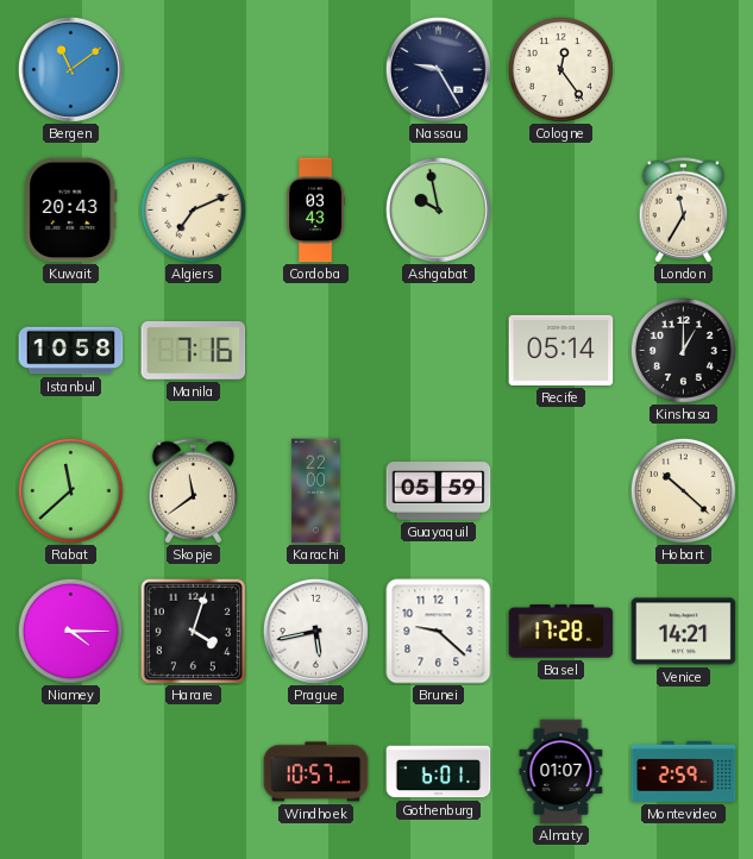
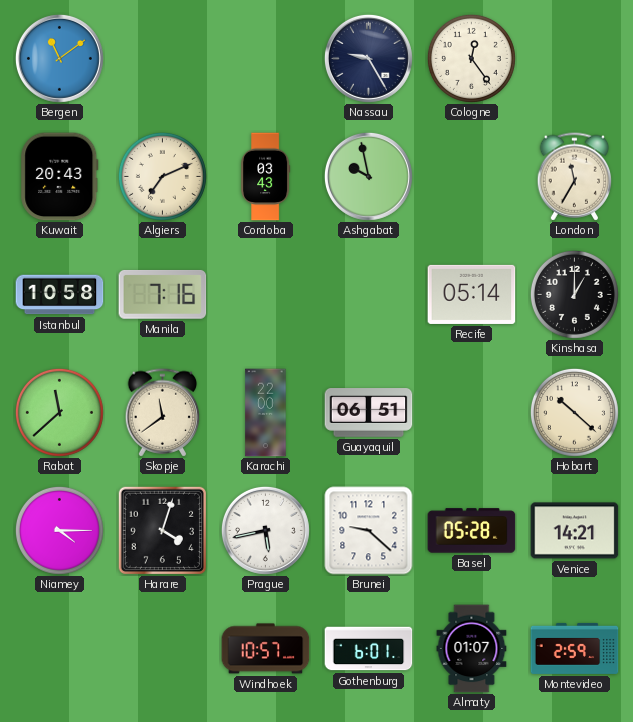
Guayaquil: 05:59 -> 06:51
Basel: 17:28 -> 05:28
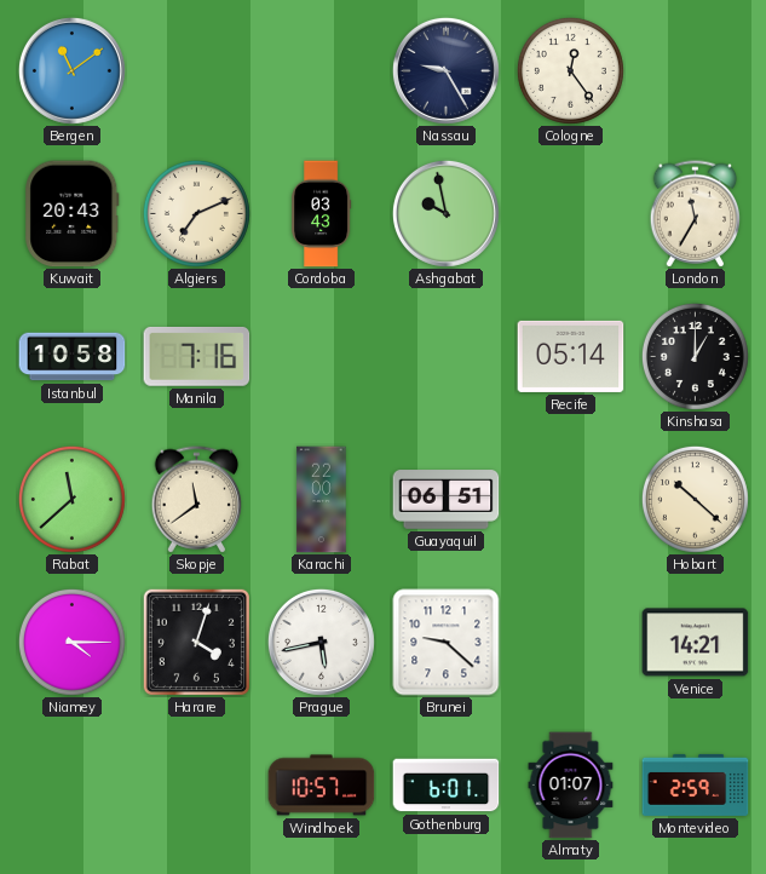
Basel: 05:28 -> none
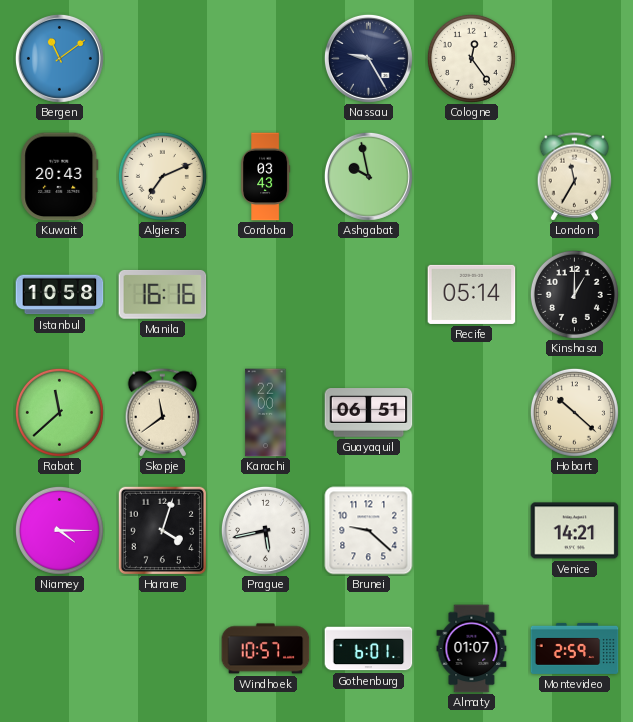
Manila: 7:16 -> 16:16
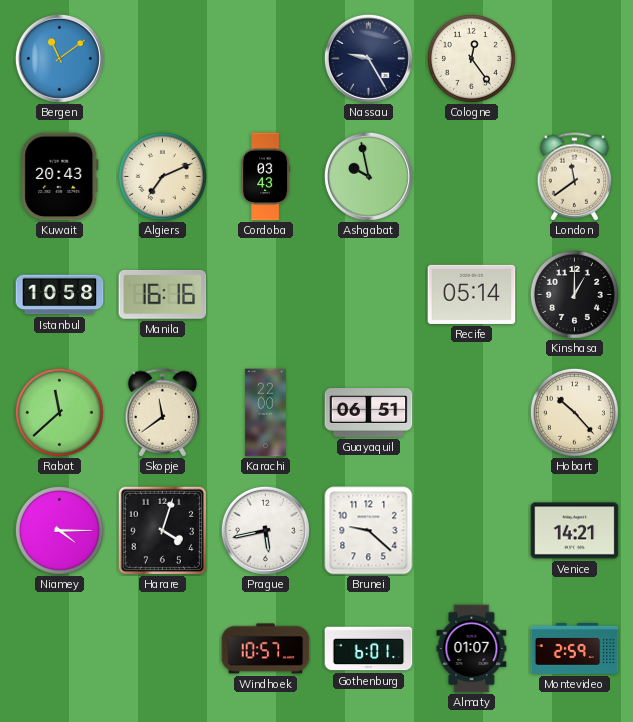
London: 11:35 -> 11:39
Hobart: 10:22 -> 10:23
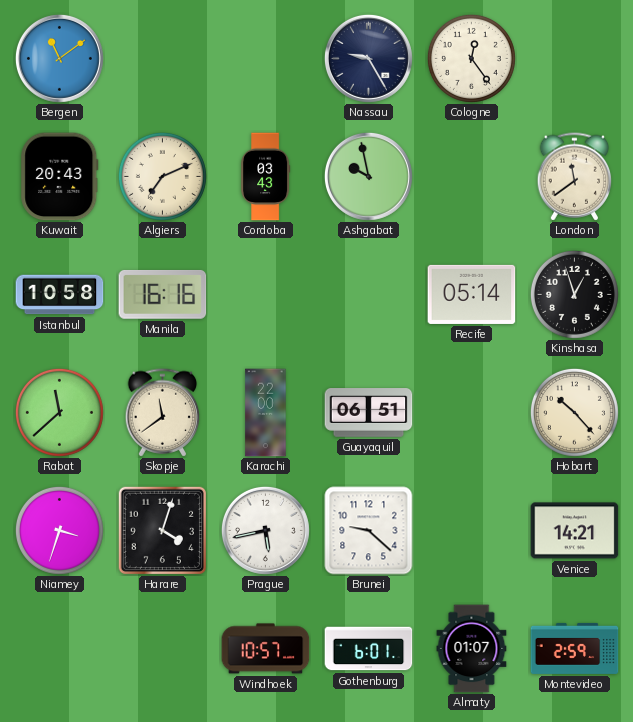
Kinshasa: 1:00 -> 12:57
Niamey: 4:15 -> 3:33
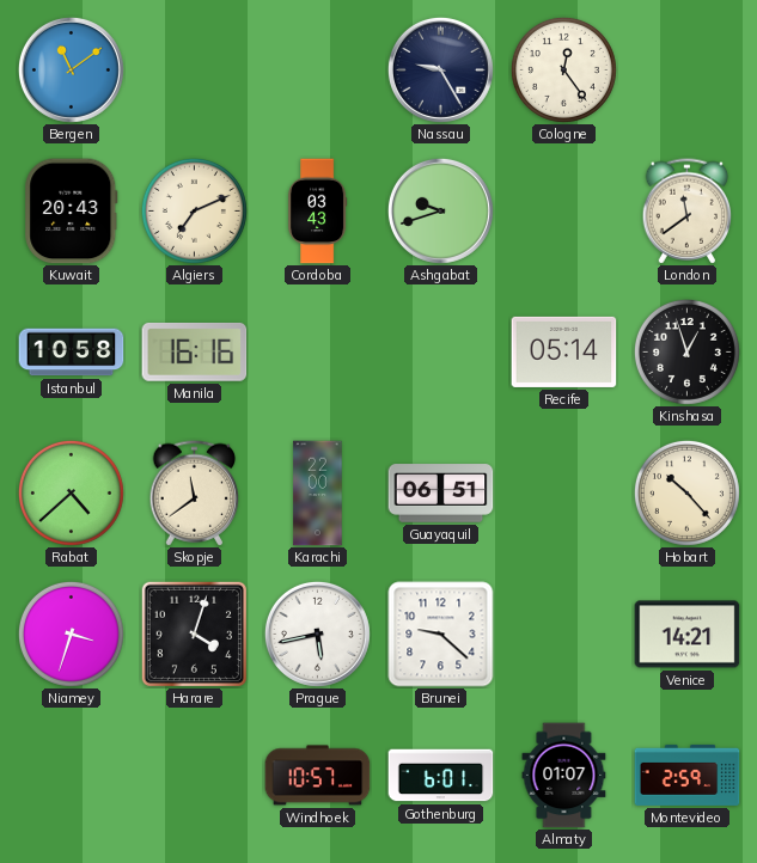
Ashgabat: 9:58 -> 9:42
Rabat: 11:38 -> 4:38
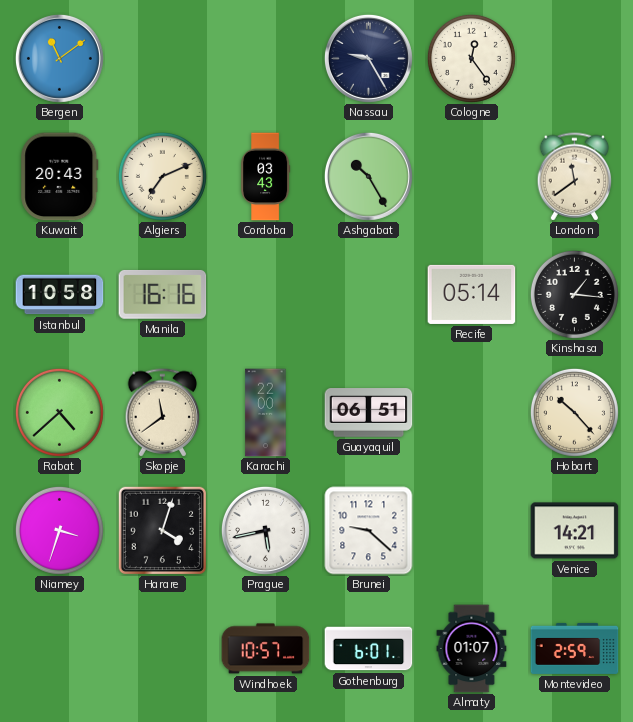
Ashgabat: 9:42 -> 10:25
Kinshasa: 12:57 -> 1:16
